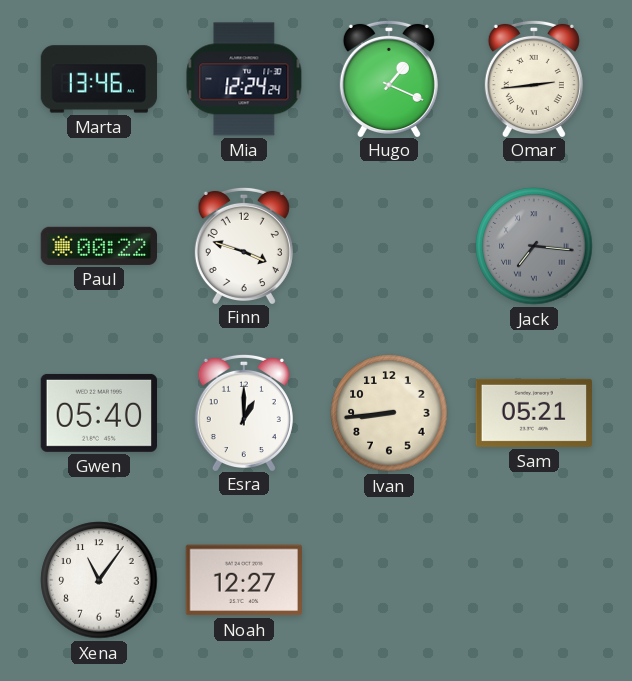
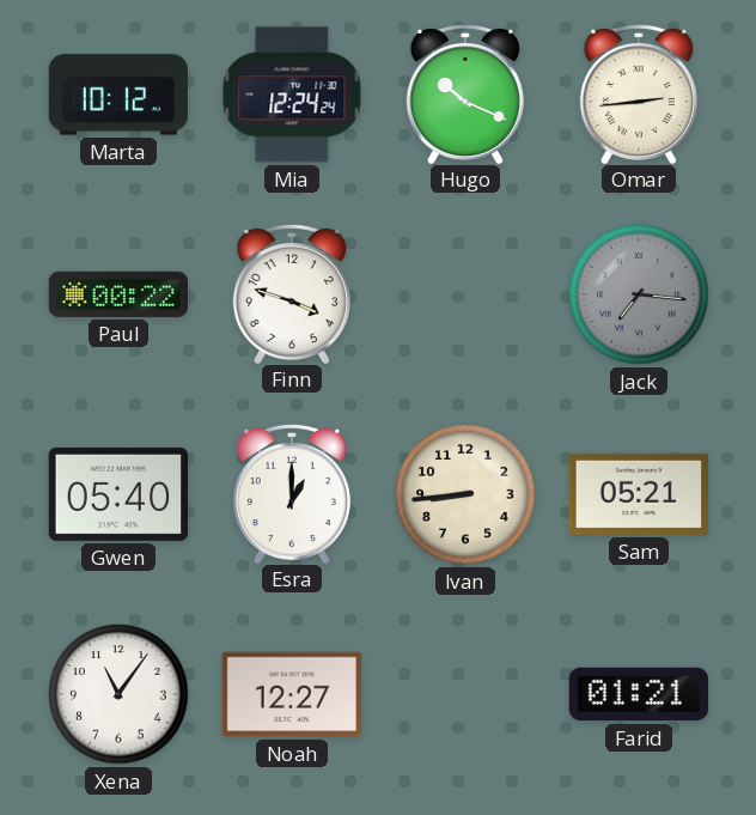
Marta: 13:46 -> 10:12
Hugo: 1:19 -> 10:19
Farid: none -> 01:21
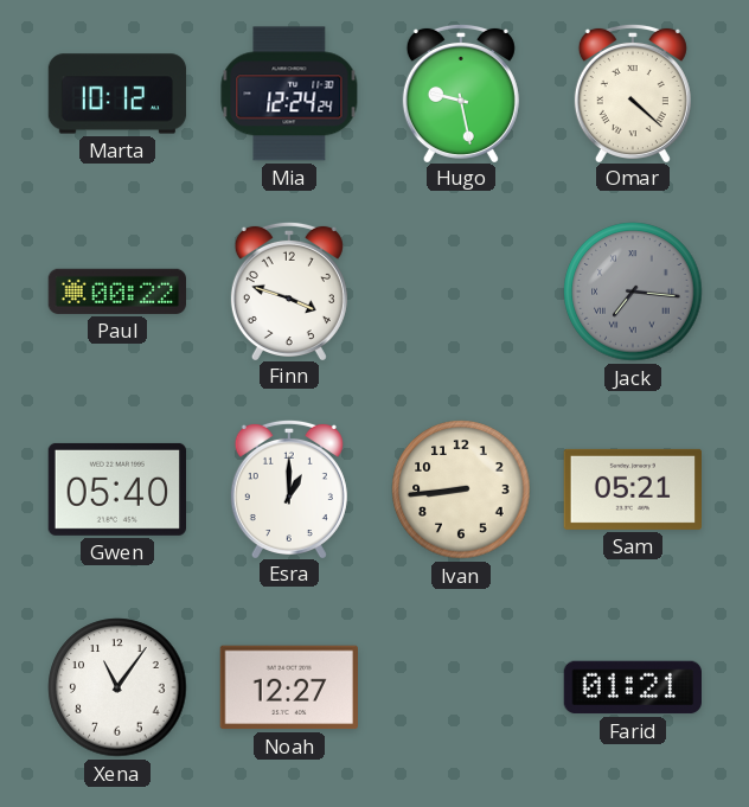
Hugo: 10:19 -> 9:28
Omar: 2:44 -> 4:22
